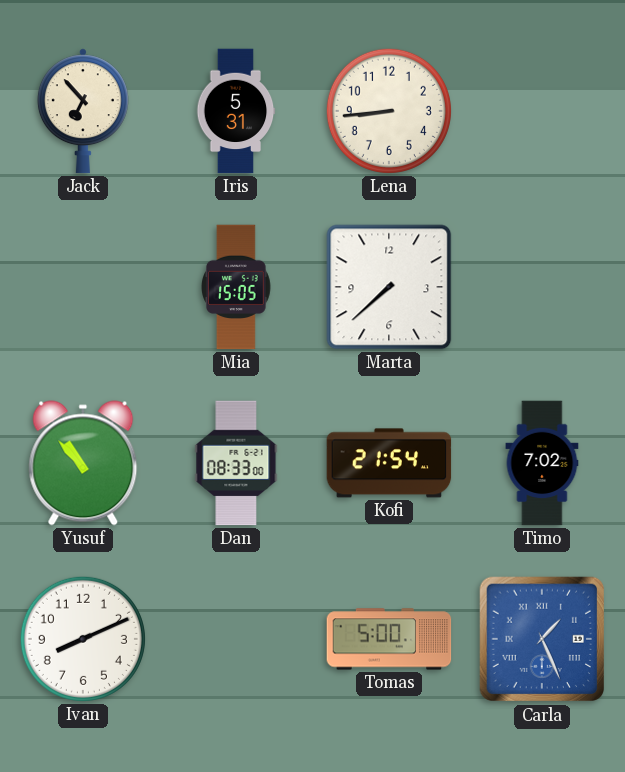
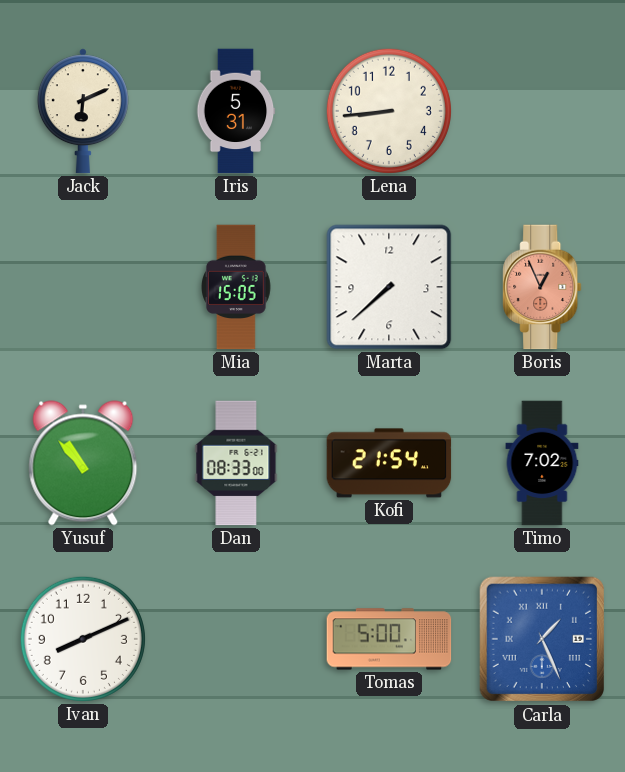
Jack: 6:53 -> 6:11
Boris: none -> 12:56
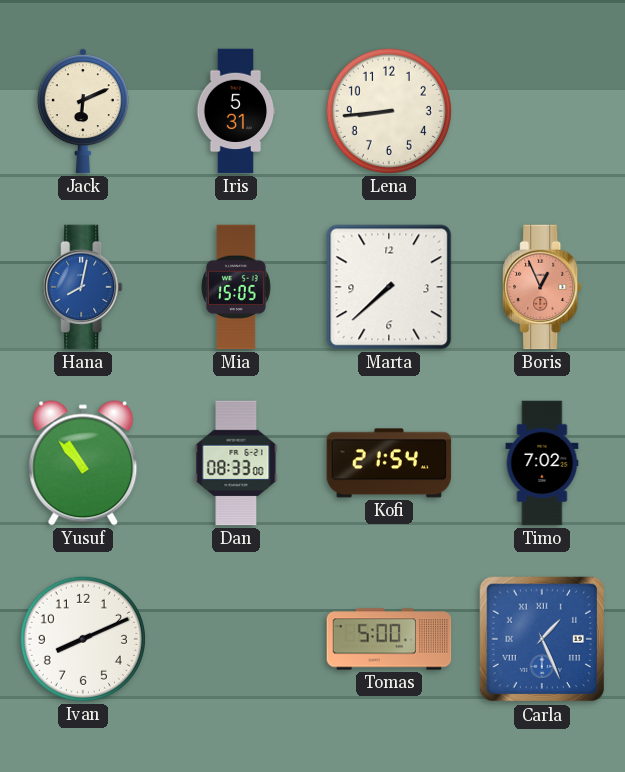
Hana: none -> 8:02
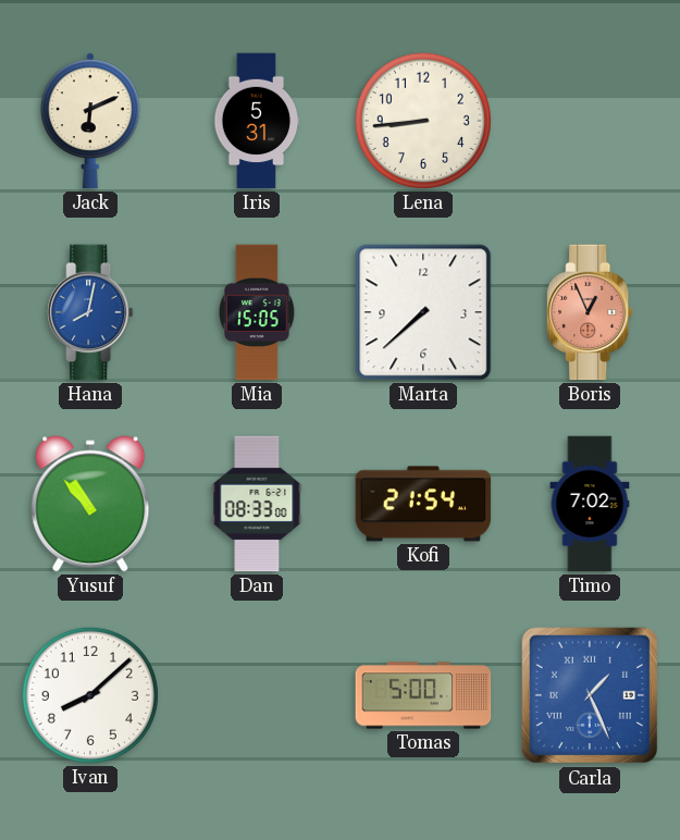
Ivan: 8:11 -> 8:08
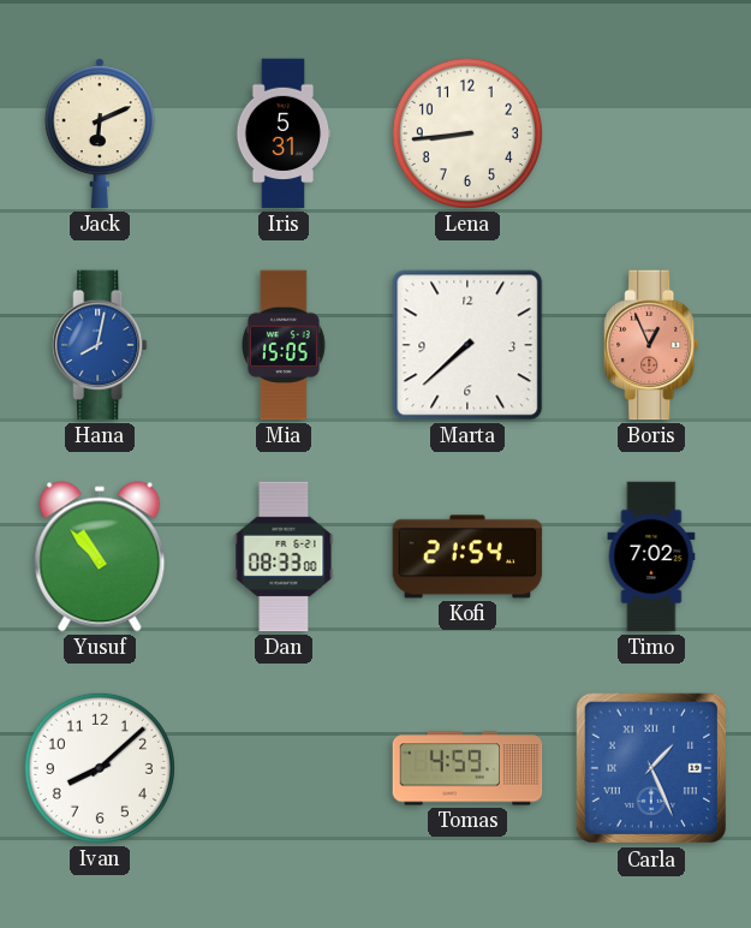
Tomas: 5:00 -> 4:59
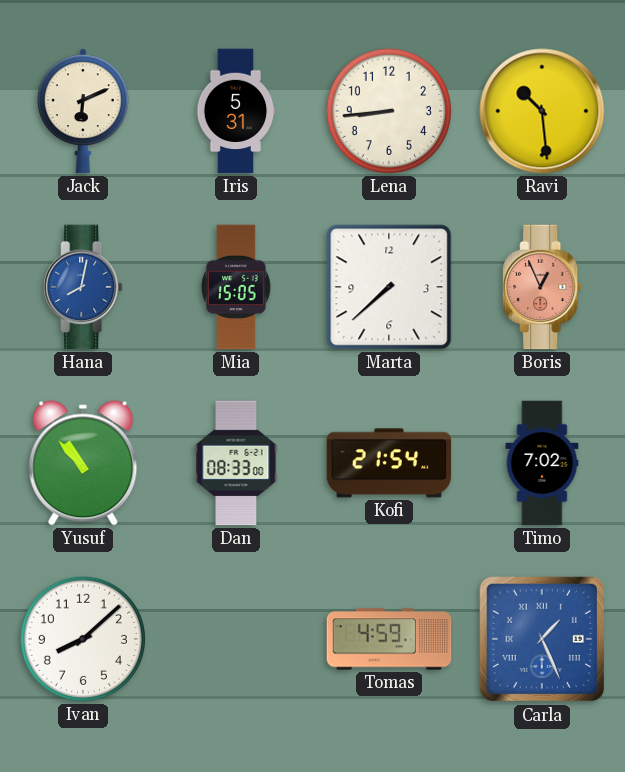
Ravi: none -> 10:29
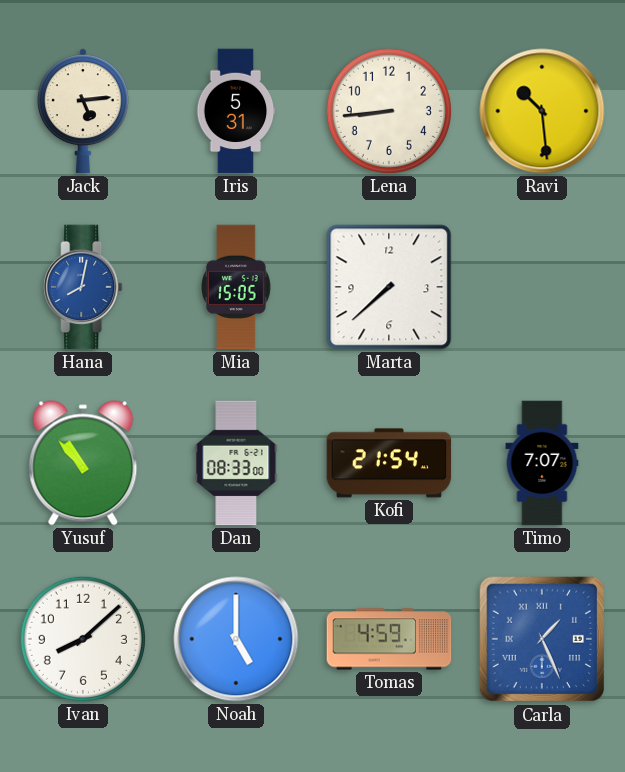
Jack: 6:11 -> 5:14
Boris: 12:56 -> none
Timo: 7:02 -> 7:07
Noah: none -> 5:00
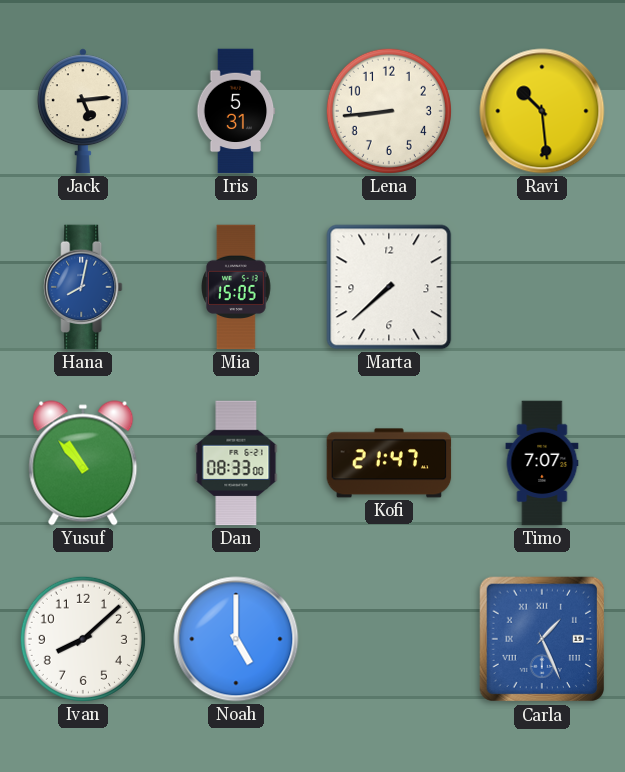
Kofi: 21:54 -> 21:47
Tomas: 4:59 -> none
